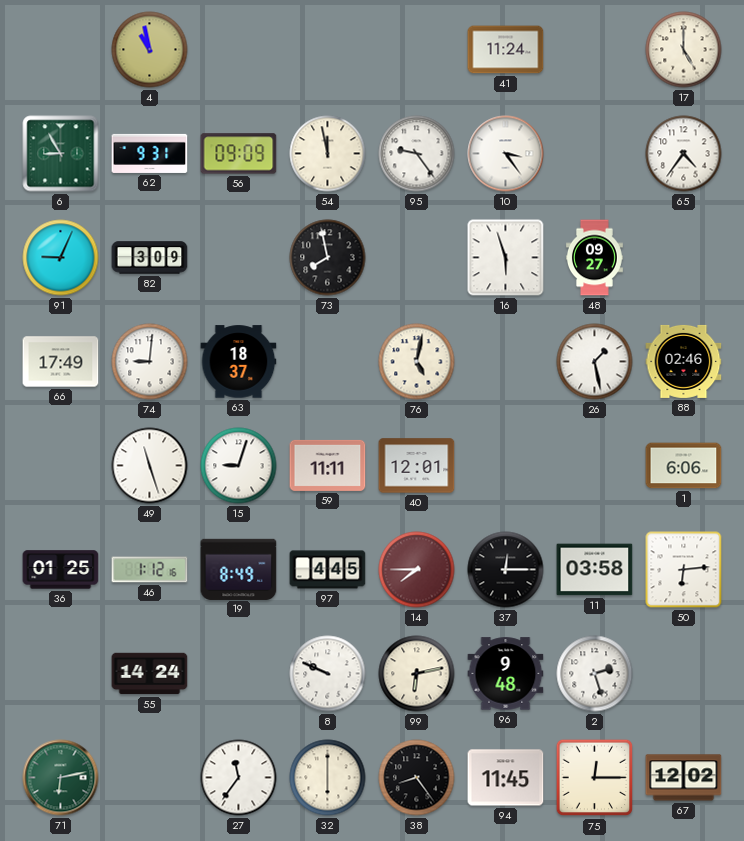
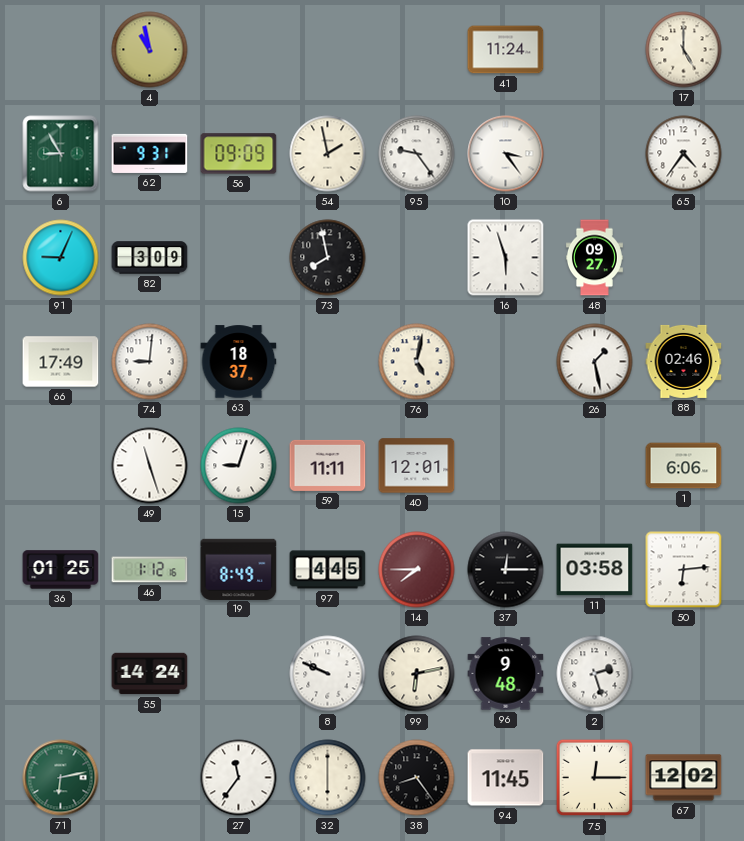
54: 11:58 -> 1:58
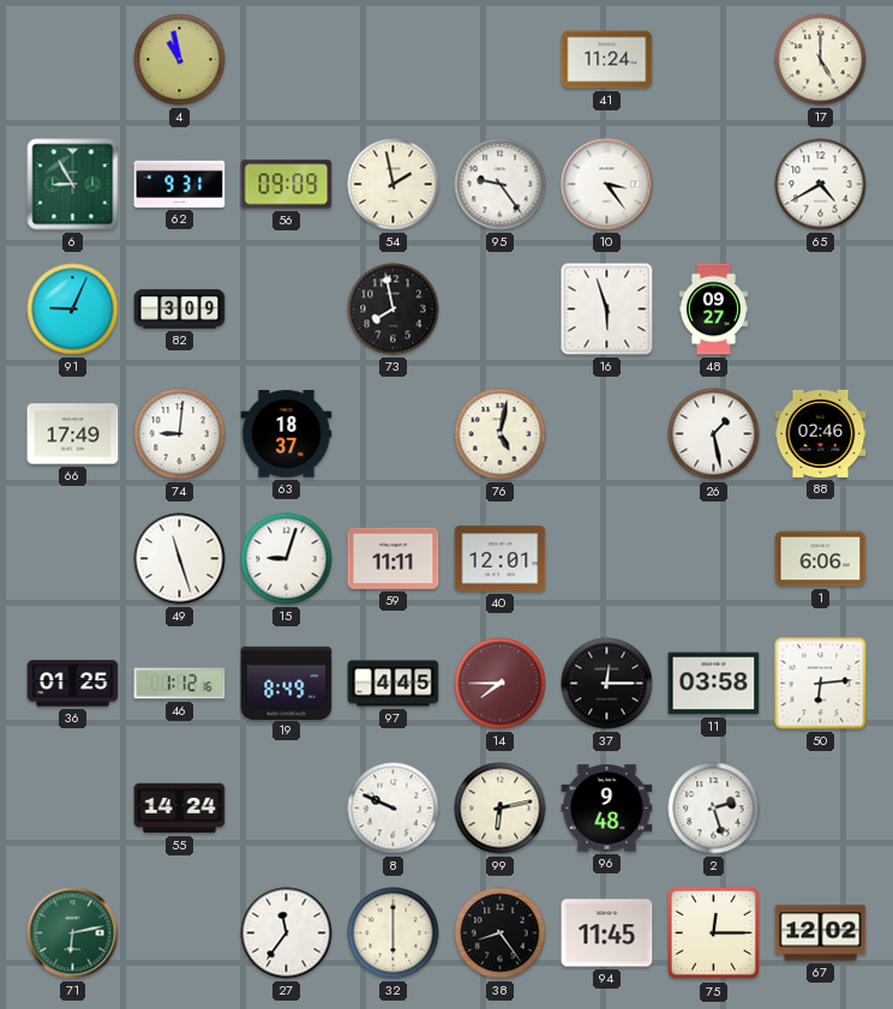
65: 4:36 -> 4:40
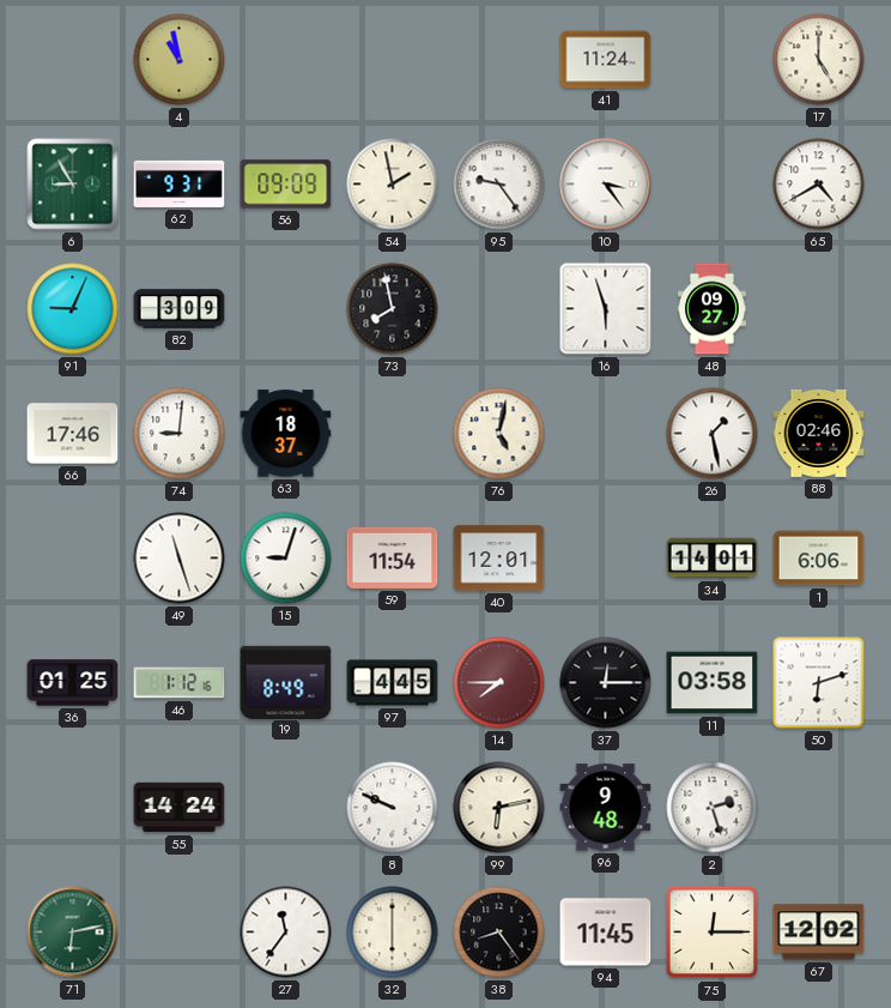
66: 17:49 -> 17:46
59: 11:11 -> 11:54
34: none -> 14:01
50: 6:14 -> 6:12
